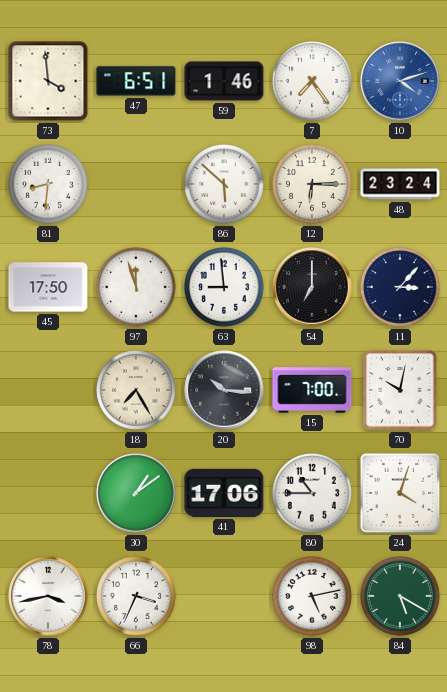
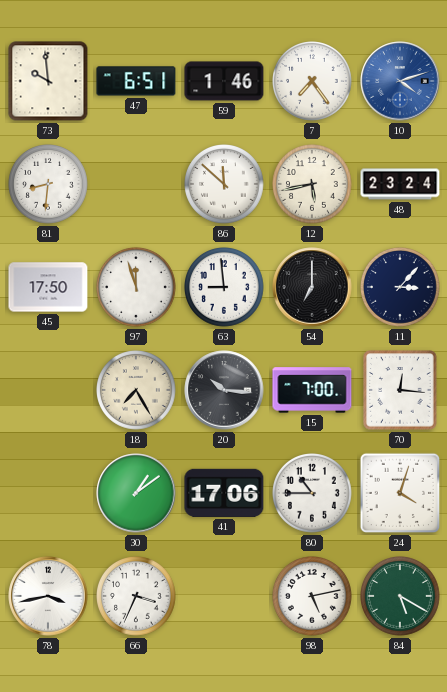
73: 3:59 -> 9:59
86: 5:52 -> 11:52
12: 6:15 -> 5:43
70: 10:02 -> 12:16
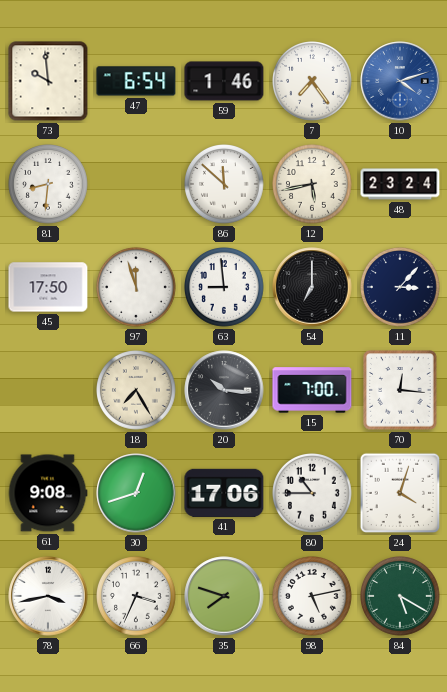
47: 6:51 -> 6:54
61: none -> 9:08
30: 1:09 -> 12:42
35: none -> 7:48
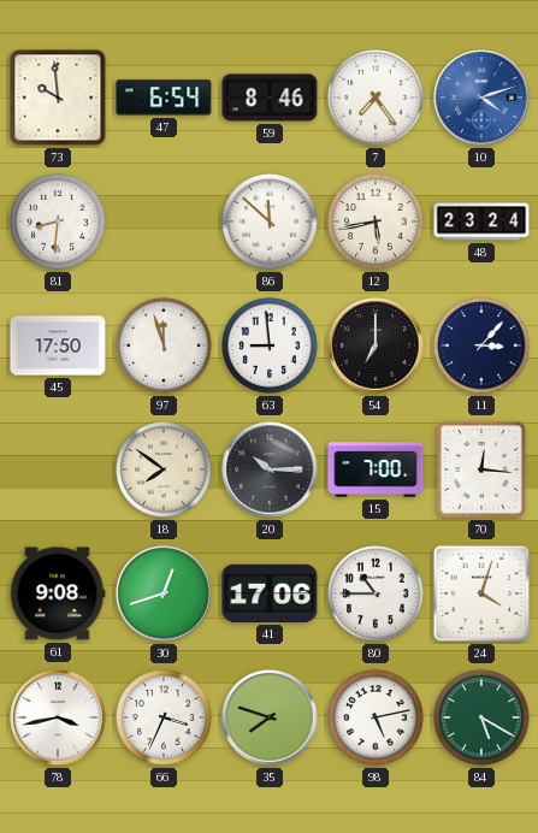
59: 1:46 -> 8:46
18: 7:25 -> 7:51
20: 10:16 -> 10:15
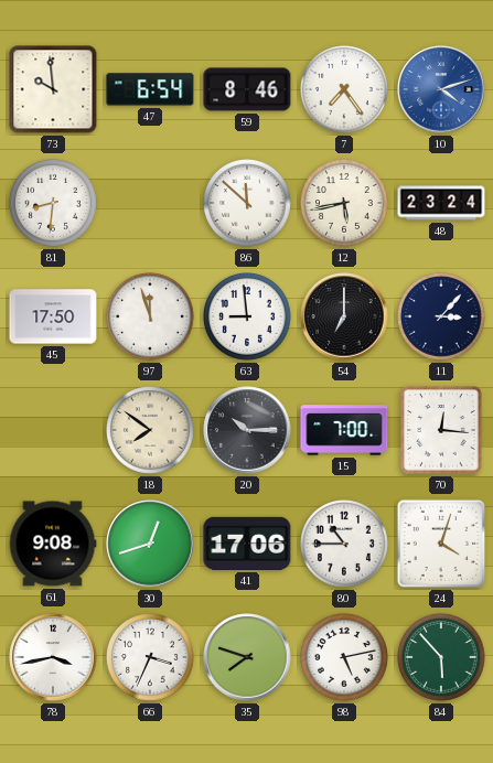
84: 5:20 -> 5:53
